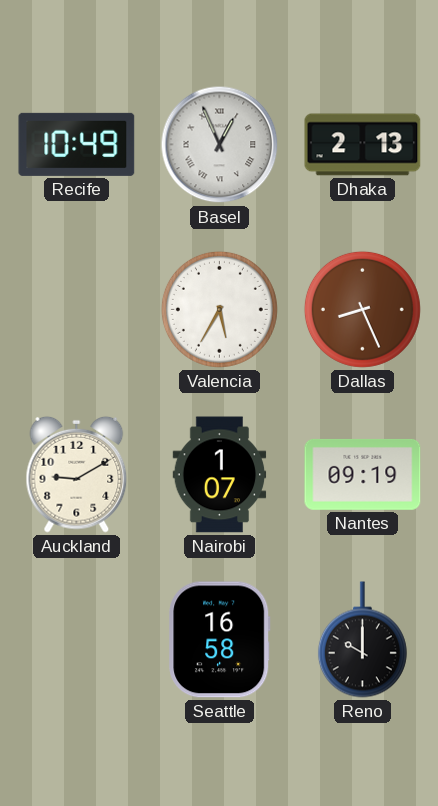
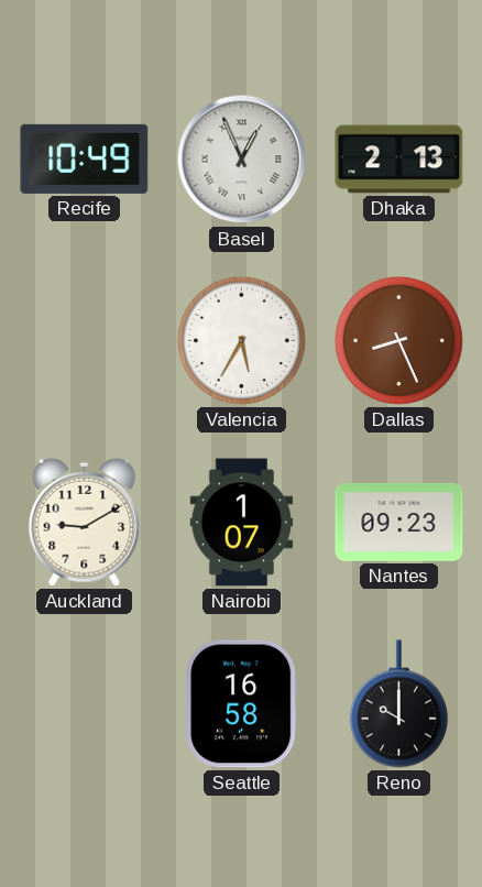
Nantes: 09:19 -> 09:23
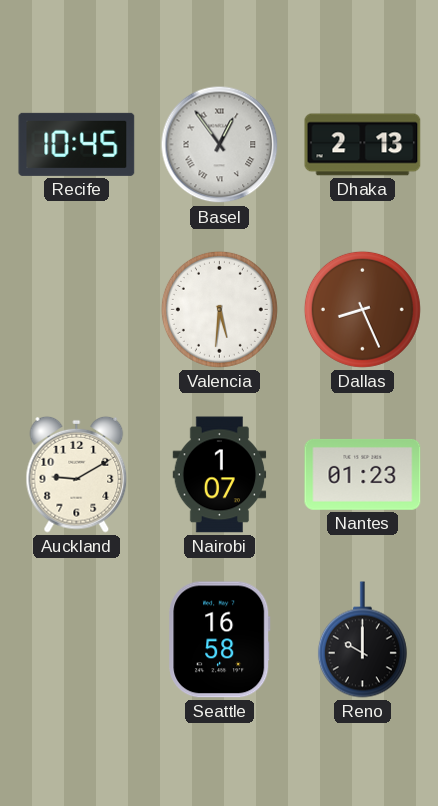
Recife: 10:49 -> 10:45
Basel: 12:56 -> 12:54
Valencia: 5:35 -> 5:31
Nantes: 09:23 -> 01:23
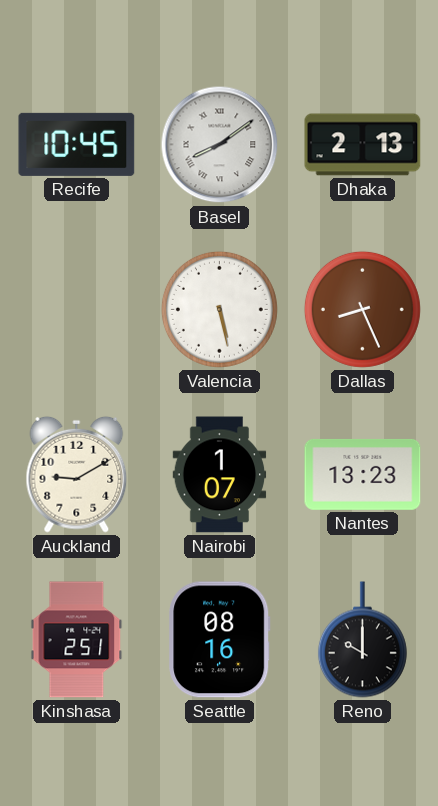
Basel: 12:54 -> 8:09
Valencia: 5:31 -> 5:28
Nantes: 01:23 -> 13:23
Kinshasa: none -> 2:51
Seattle: 16:58 -> 08:16
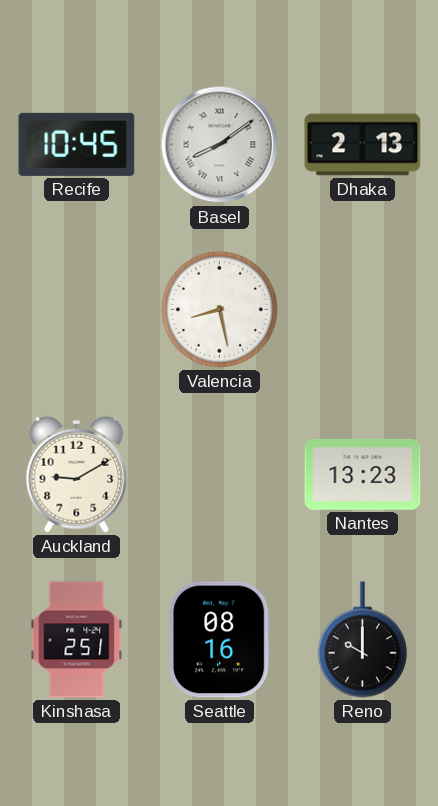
Valencia: 5:28 -> 8:28
Dallas: 8:26 -> none
Nairobi: 1:07 -> none
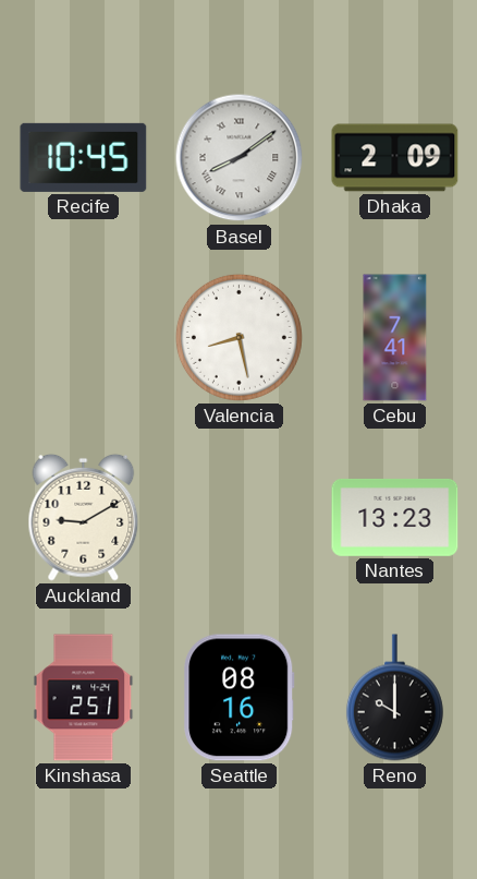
Dhaka: 2:13 -> 2:09
Cebu: none -> 7:41
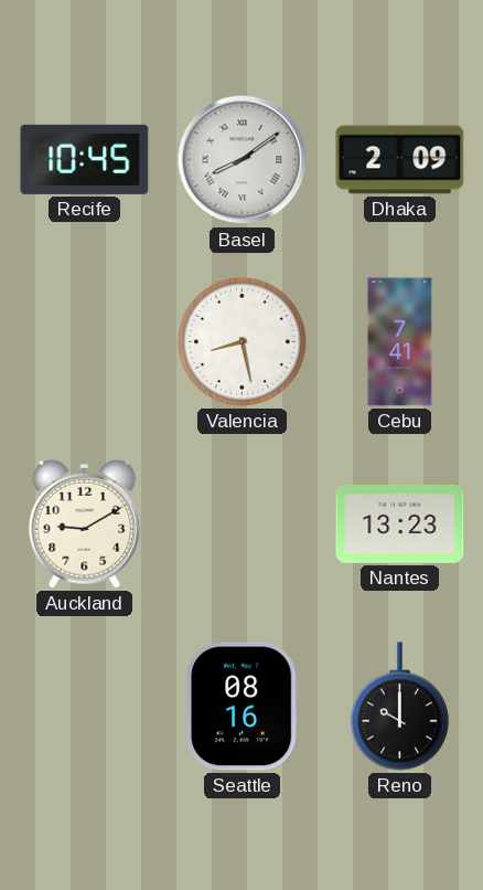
Kinshasa: 2:51 -> none
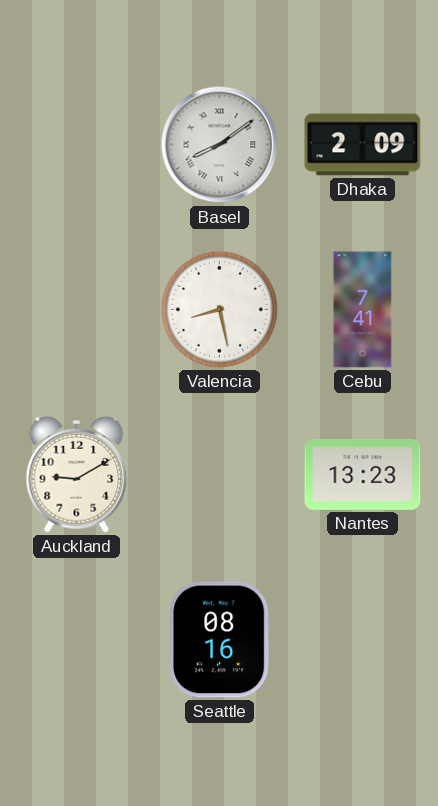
Recife: 10:45 -> none
Reno: 10:00 -> none
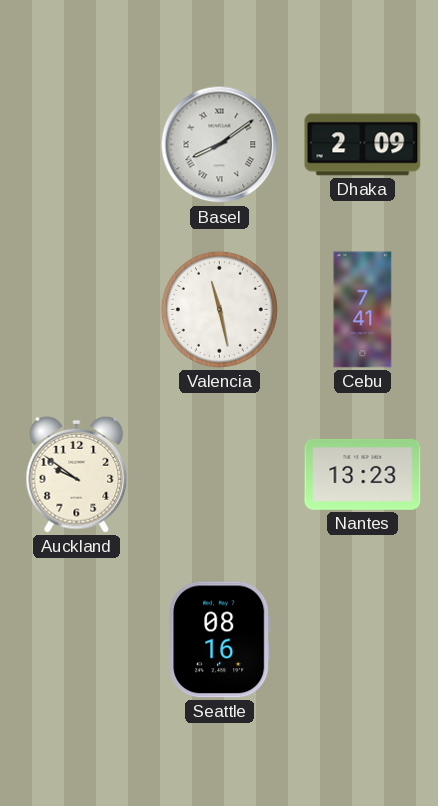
Valencia: 8:28 -> 11:28
Auckland: 9:10 -> 9:51
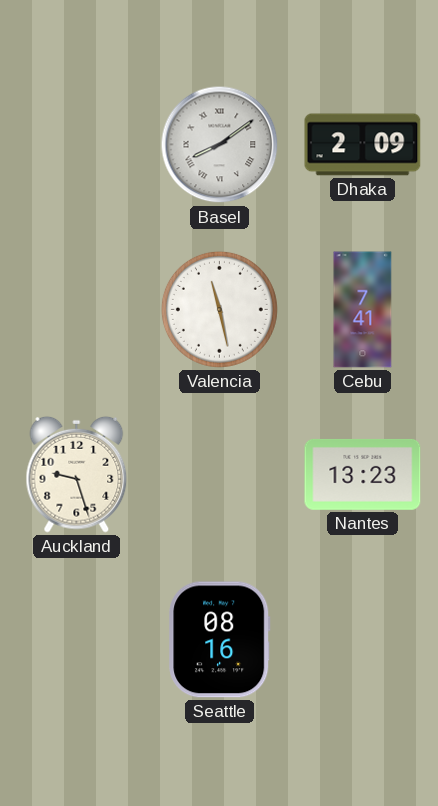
Auckland: 9:51 -> 9:27
